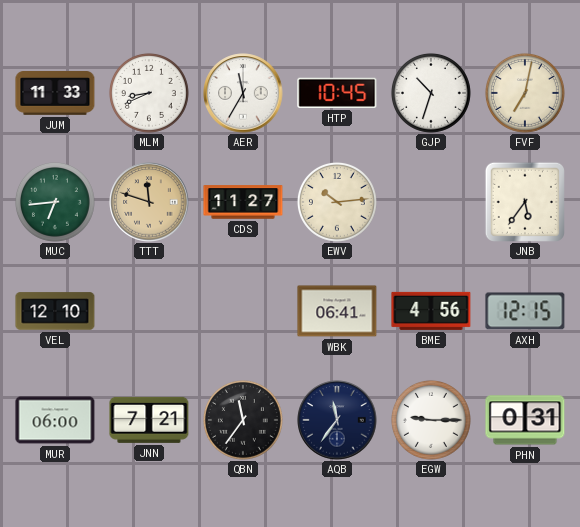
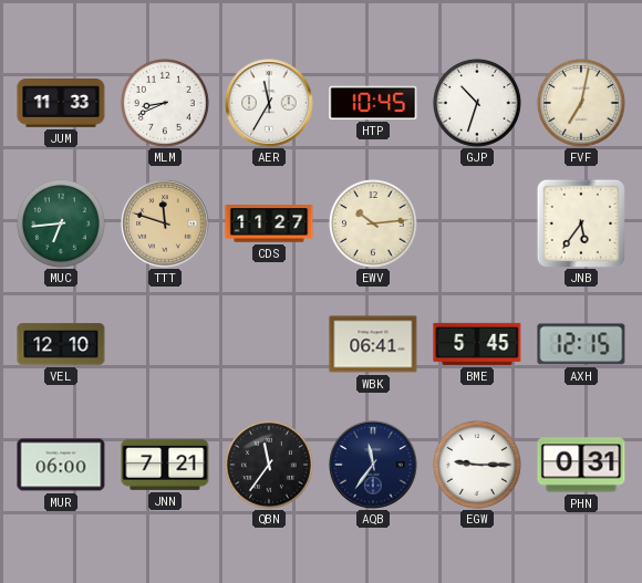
BME: 4:56 -> 5:45
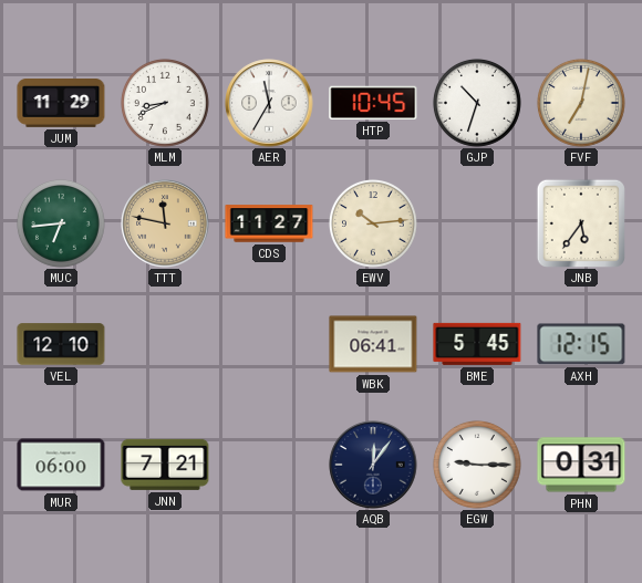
JUM: 11:33 -> 11:29
TTT: 11:48 -> 11:47
QBN: 11:36 -> none
AQB: 11:36 -> 12:06
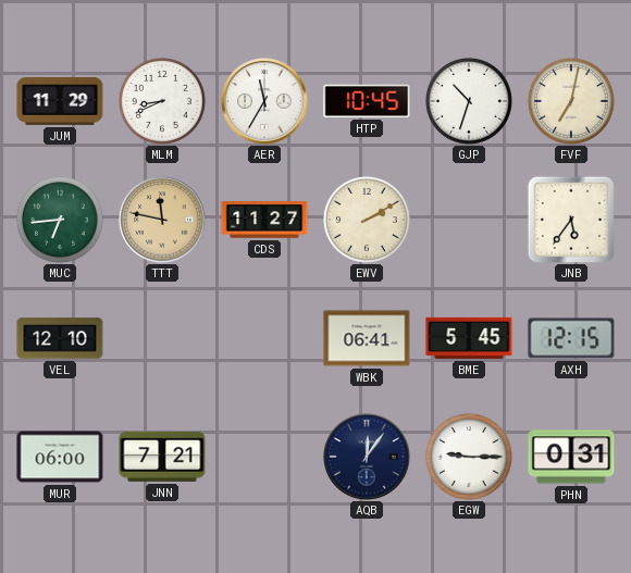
EWV: 10:14 -> 2:10
